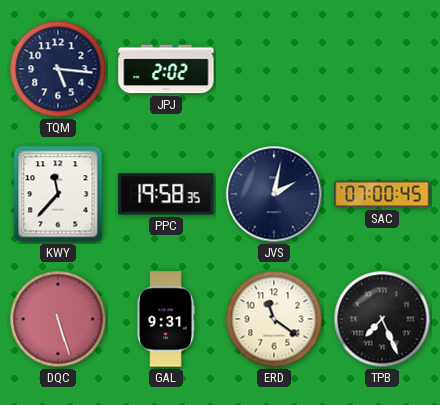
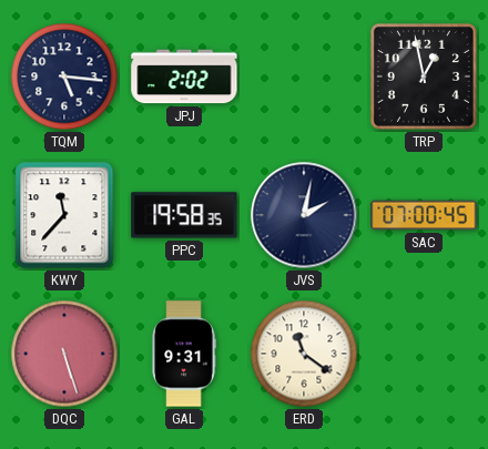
TRP: none -> 12:58
TPB: 7:26 -> none
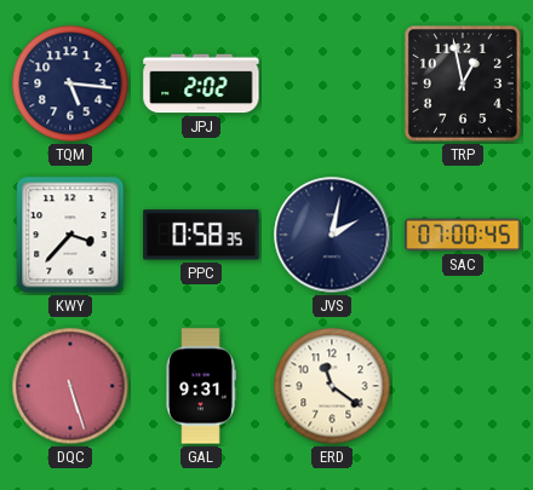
KWY: 11:37 -> 3:37
PPC: 19:58 -> 0:58
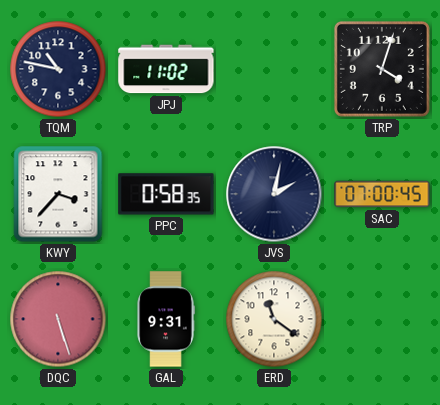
TQM: 5:16 -> 10:47
JPJ: 2:02 -> 11:02
TRP: 12:58 -> 4:03
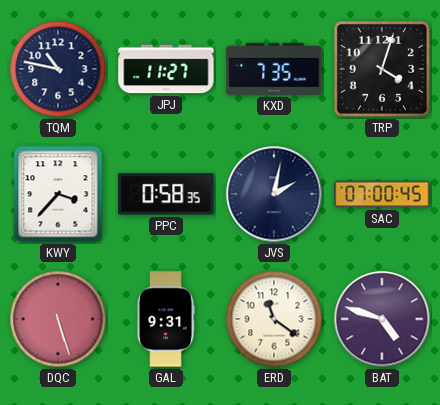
JPJ: 11:02 -> 11:27
KXD: none -> 7:35
BAT: none -> 4:48
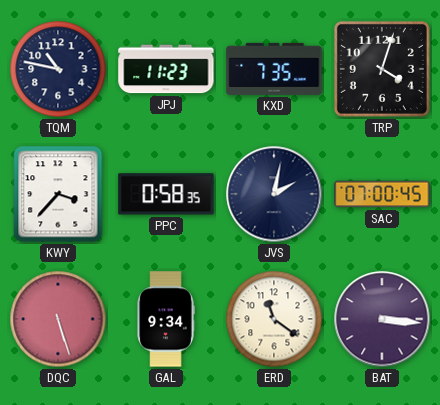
JPJ: 11:27 -> 11:23
GAL: 9:31 -> 9:34
BAT: 4:48 -> 3:16
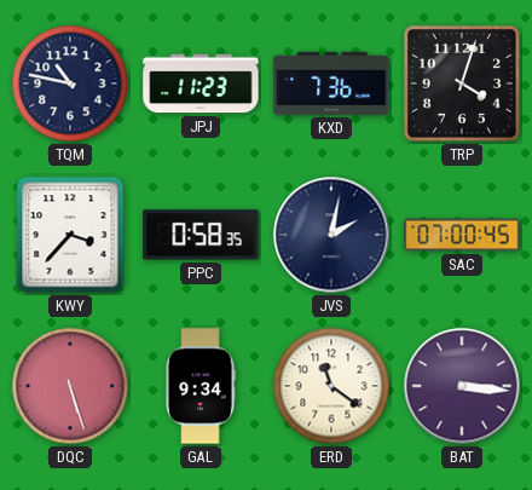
KXD: 7:35 -> 7:36
